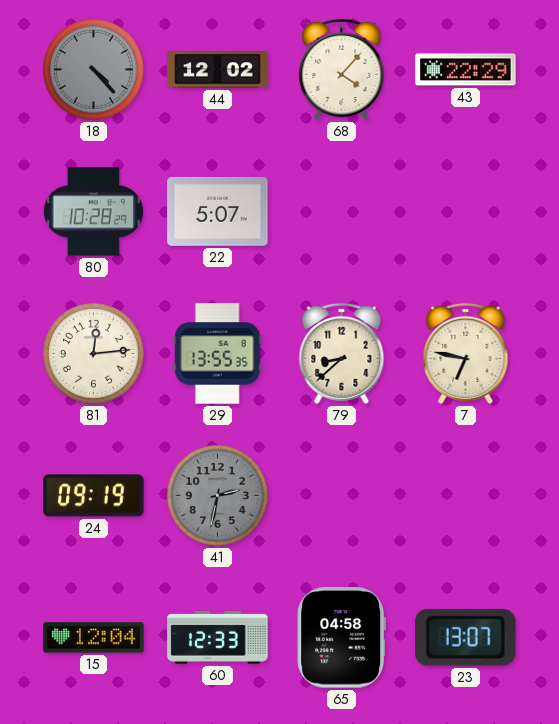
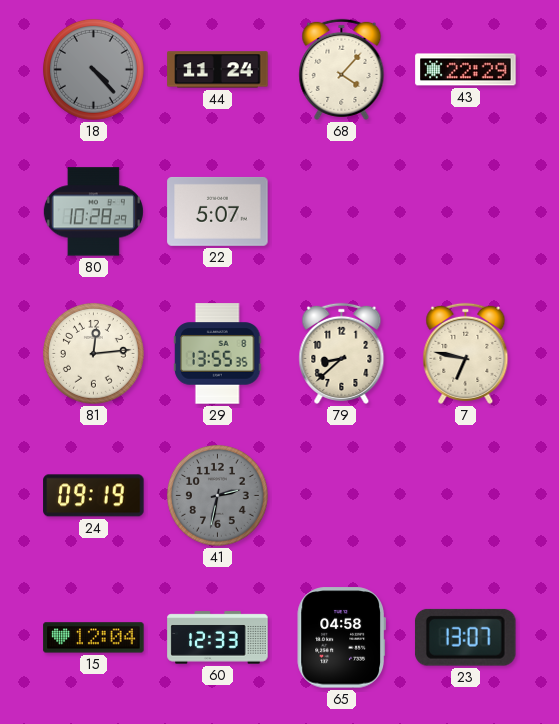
44: 12:02 -> 11:24
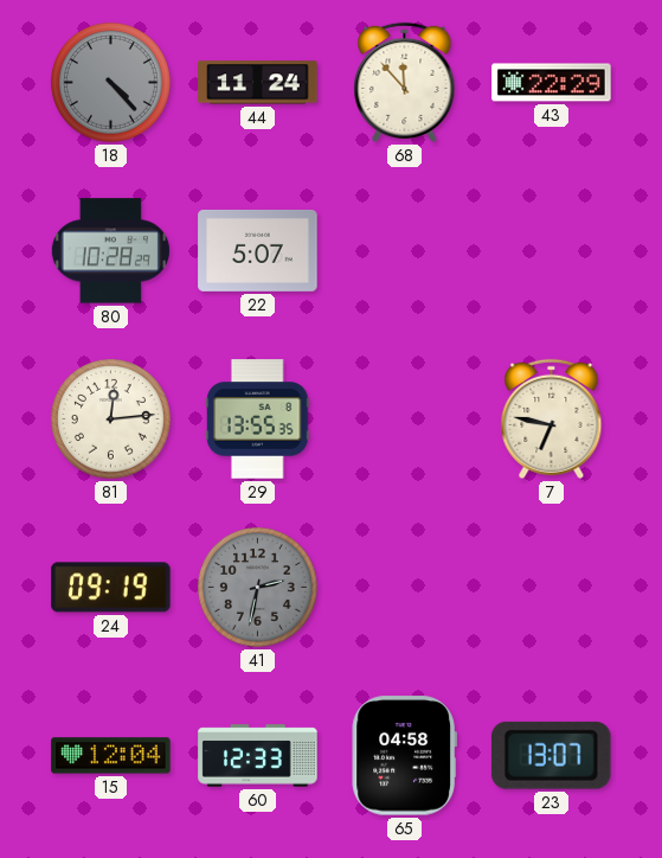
68: 4:07 -> 11:53
79: 8:38 -> none
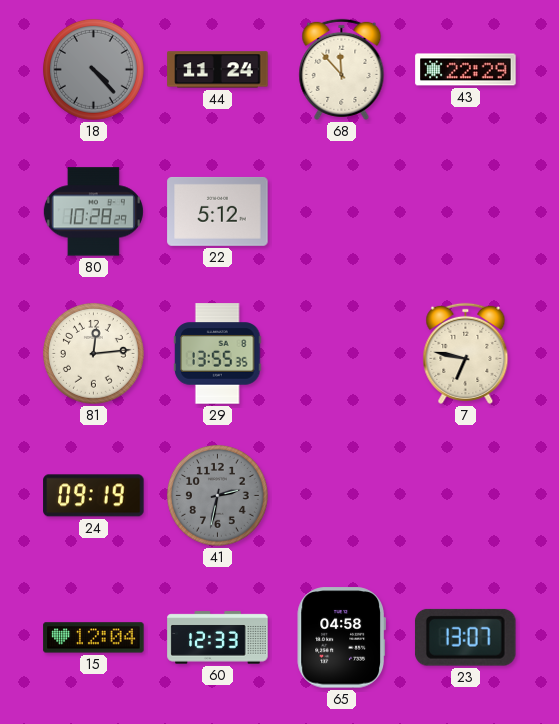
22: 5:07 -> 5:12
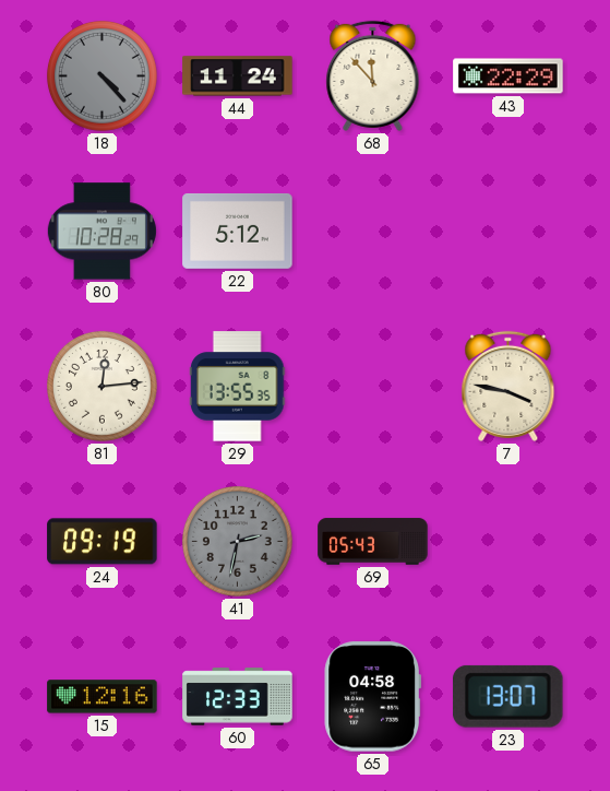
7: 6:47 -> 3:47
69: none -> 05:43
15: 12:04 -> 12:16
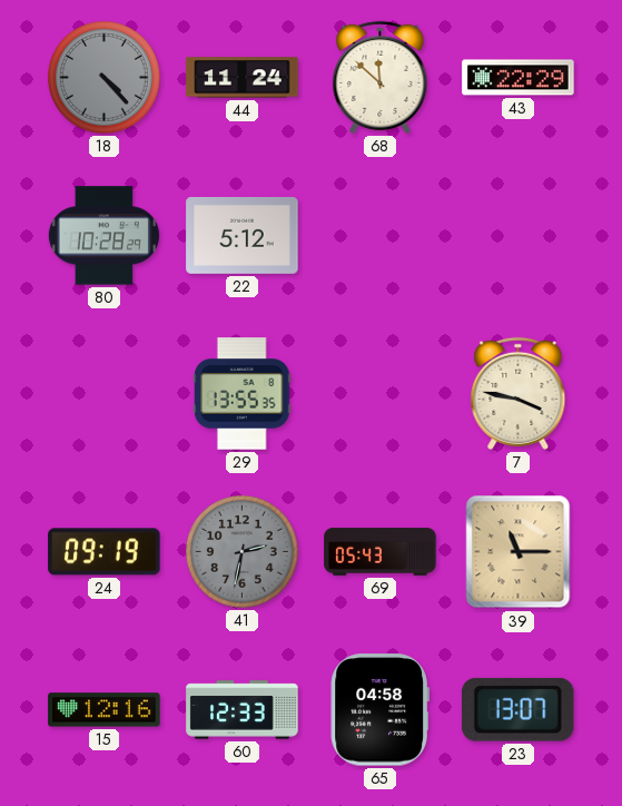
68: 11:53 -> 11:52
81: 12:14 -> none
39: none -> 11:15
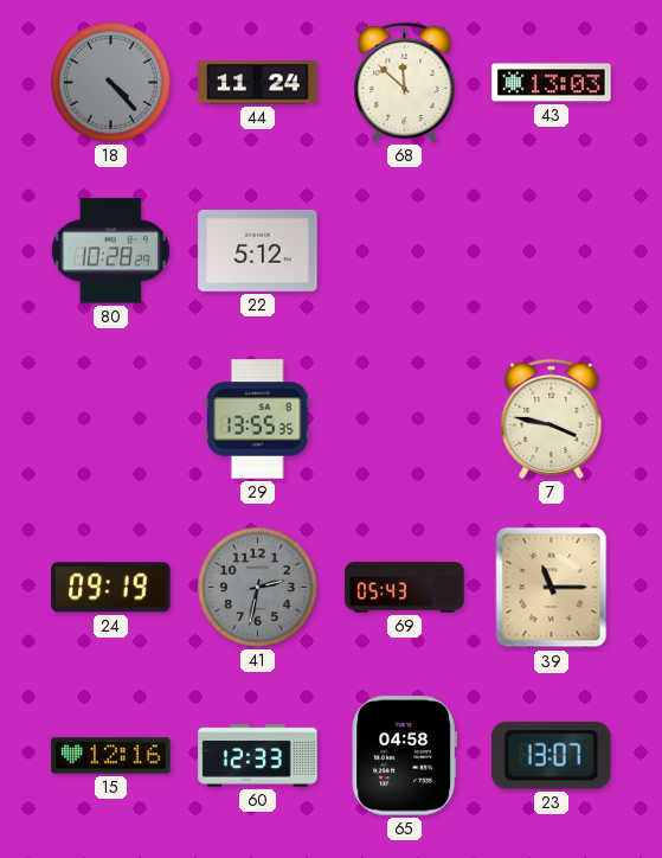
43: 22:29 -> 13:03
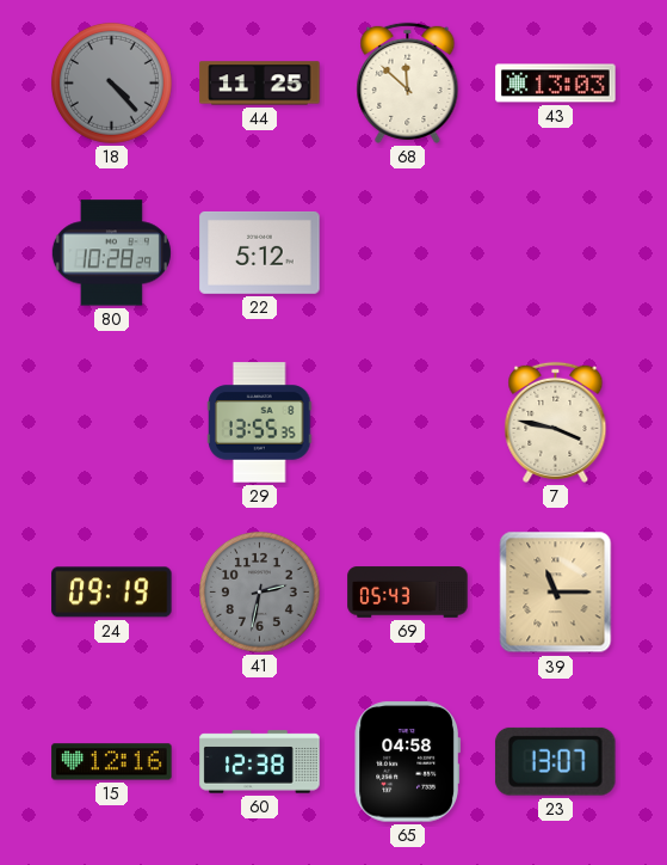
44: 11:24 -> 11:25
60: 12:33 -> 12:38
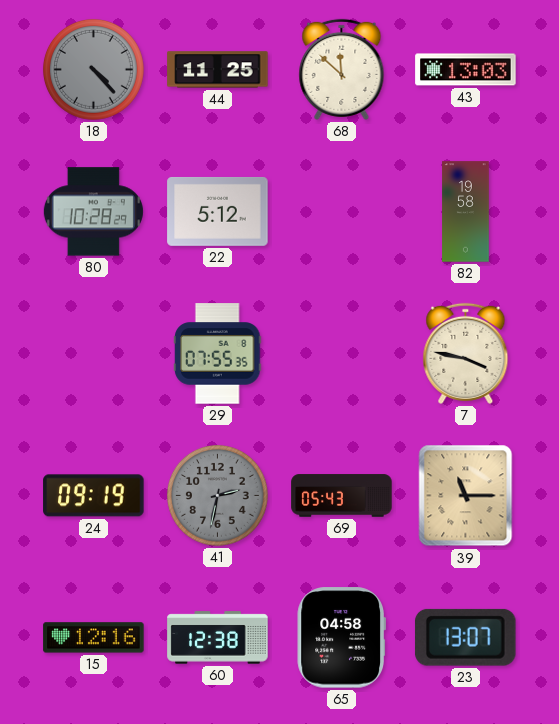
82: none -> 19:58
29: 13:55 -> 07:55
